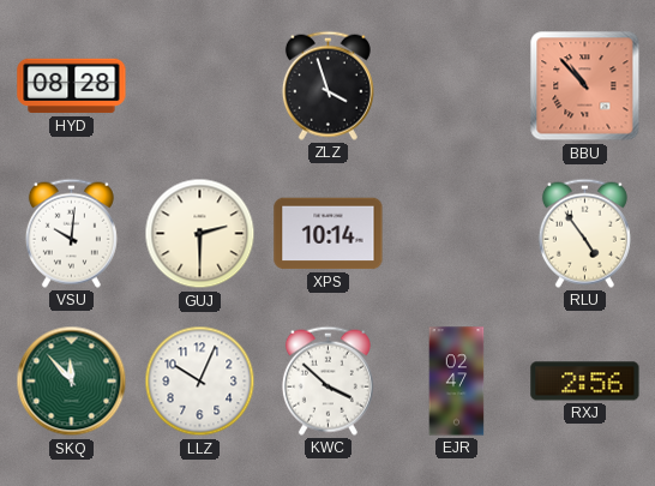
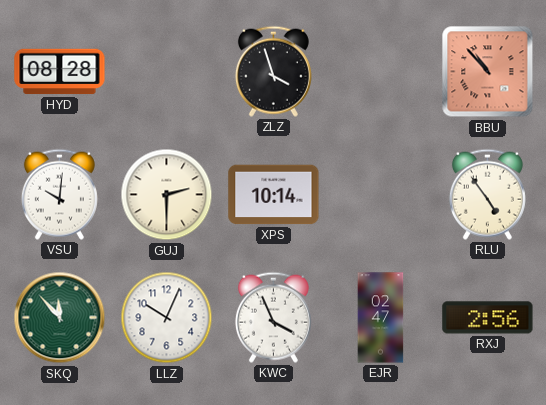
KWC: 3:52 -> 3:56
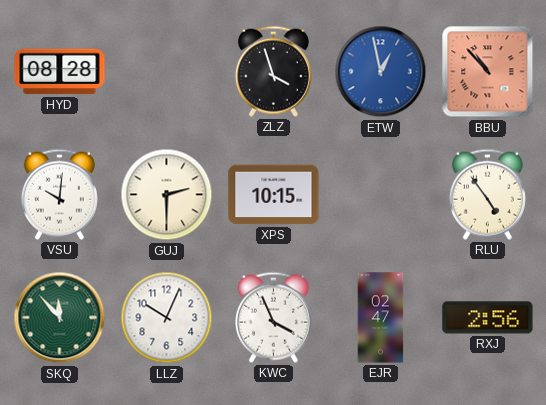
ETW: none -> 12:58
XPS: 10:14 -> 10:15
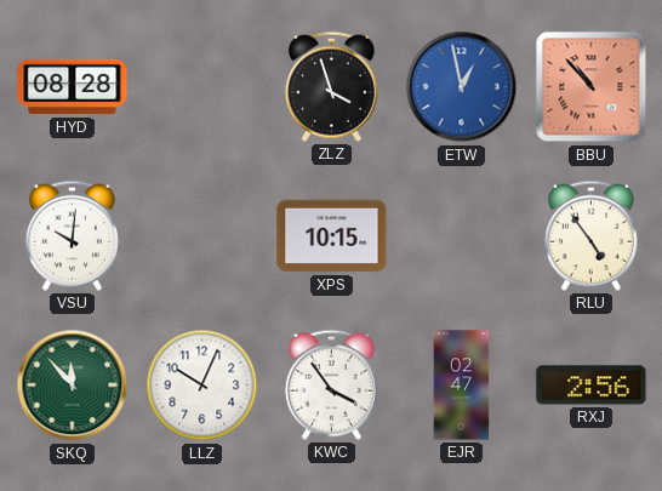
GUJ: 2:30 -> none
KWC: 3:56 -> 3:54
